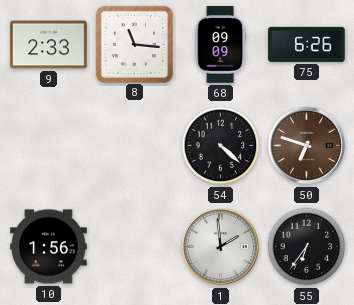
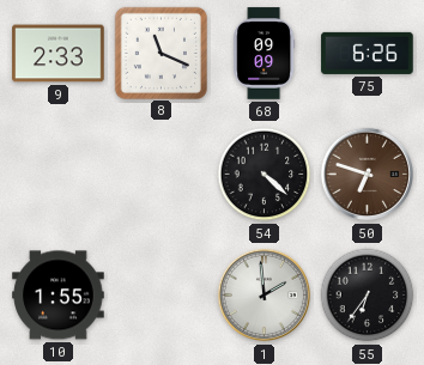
8: 11:16 -> 11:19
10: 1:56 -> 1:55
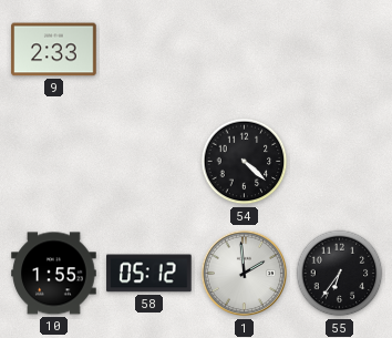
8: 11:19 -> none
68: 09:09 -> none
75: 6:26 -> none
50: 6:48 -> none
58: none -> 05:12
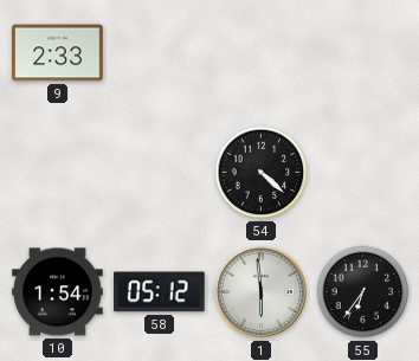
10: 1:55 -> 1:54
1: 1:59 -> 5:59
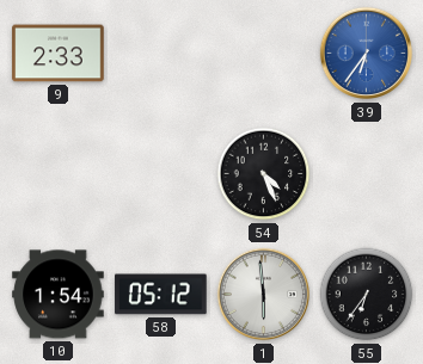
39: none -> 6:36
54: 4:22 -> 4:26
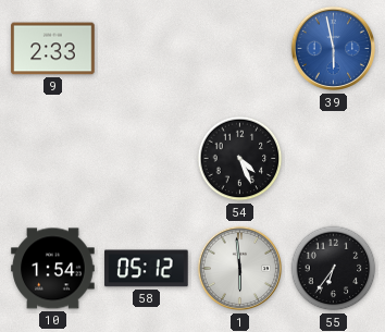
39: 6:36 -> 5:58
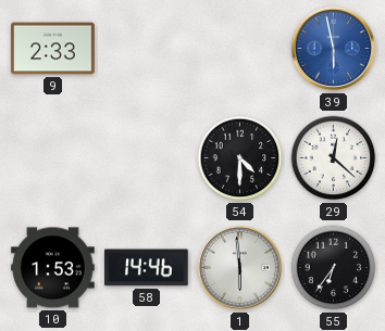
54: 4:26 -> 4:30
29: none -> 12:22
10: 1:54 -> 1:53
58: 05:12 -> 14:46
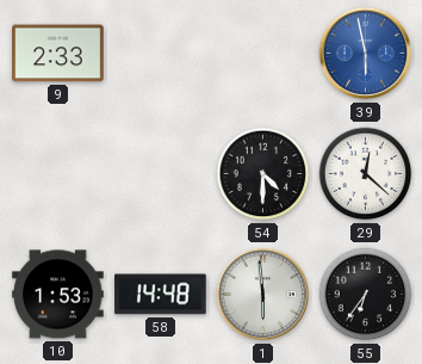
58: 14:46 -> 14:48
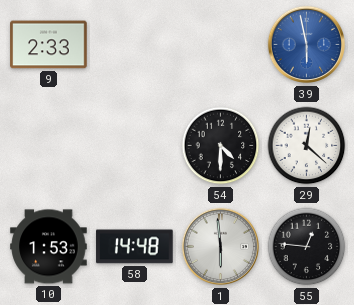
55: 6:36 -> 12:46
